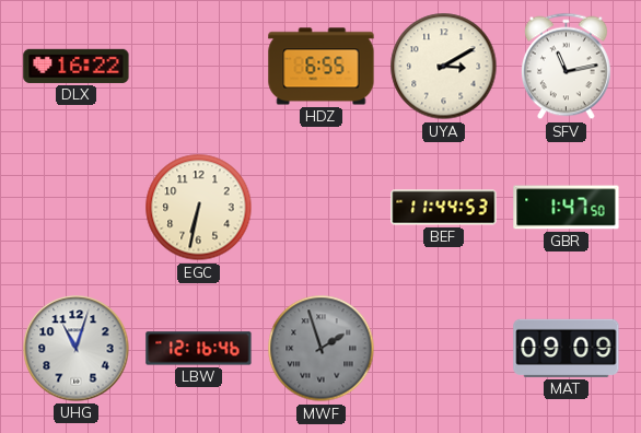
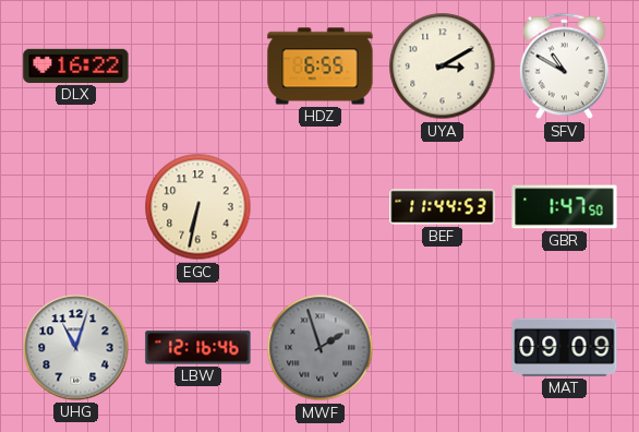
SFV: 11:13 -> 10:50
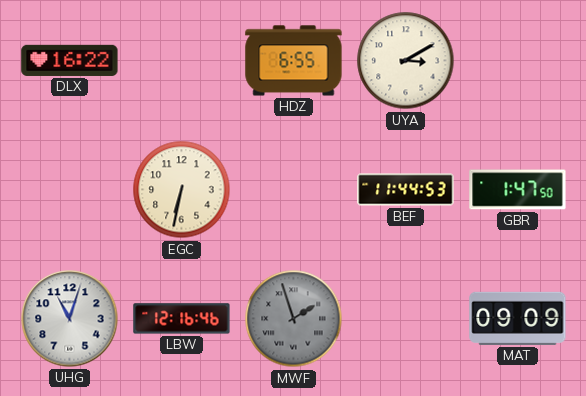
SFV: 10:50 -> none
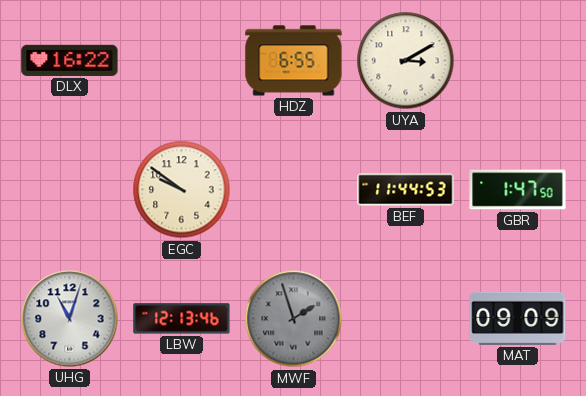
EGC: 6:32 -> 9:51
LBW: 12:16 -> 12:13
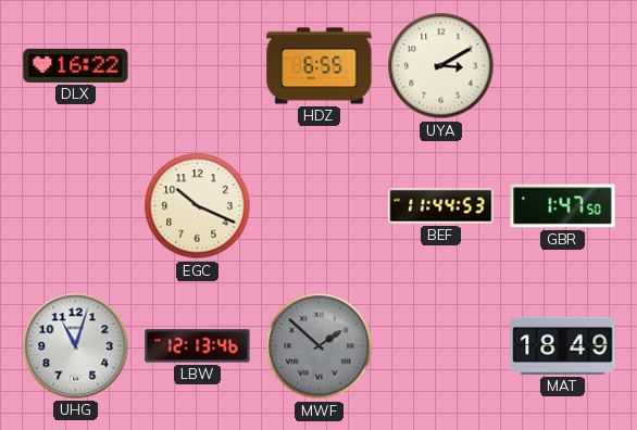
EGC: 9:51 -> 10:19
MWF: 1:57 -> 1:52
MAT: 09:09 -> 18:49
